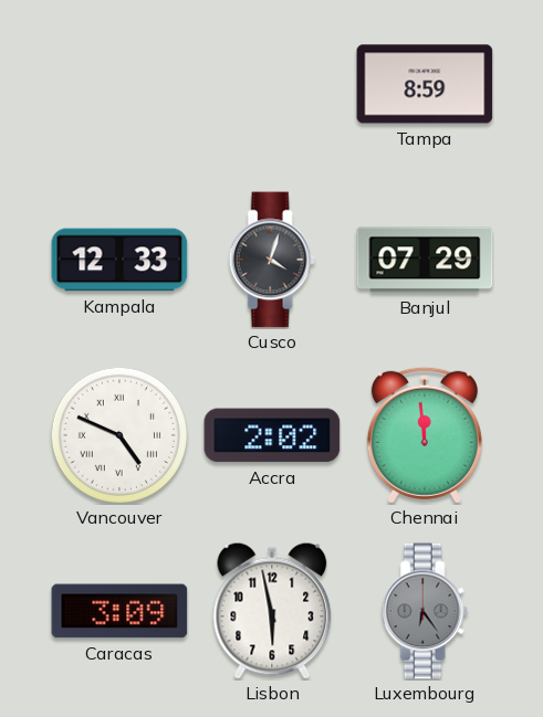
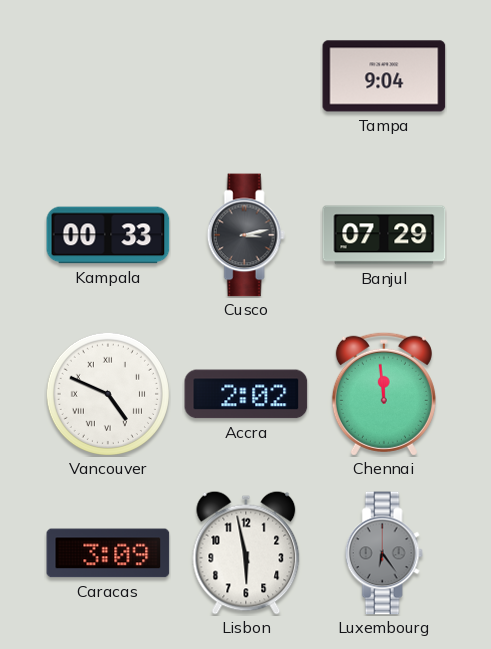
Tampa: 8:59 -> 9:04
Kampala: 12:33 -> 00:33
Cusco: 4:03 -> 3:13
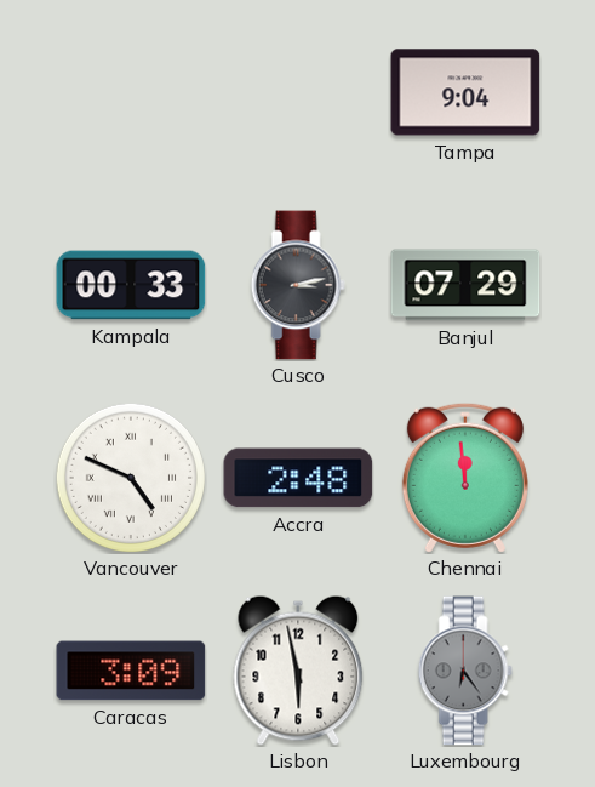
Accra: 2:02 -> 2:48
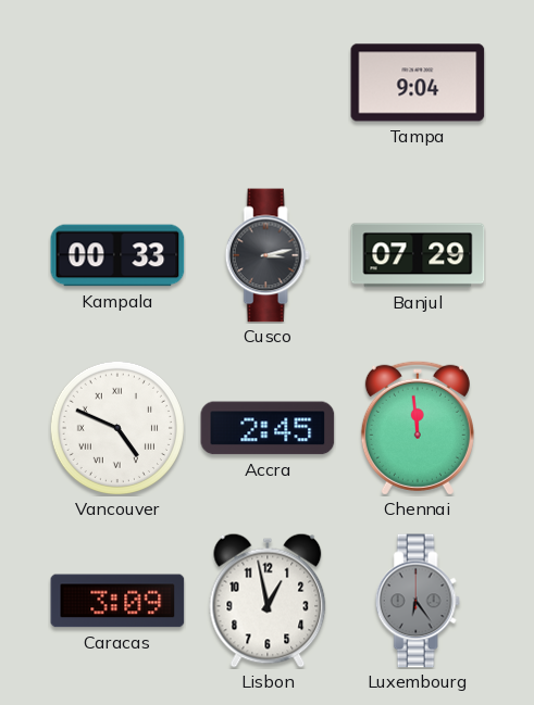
Accra: 2:48 -> 2:45
Lisbon: 5:58 -> 12:58
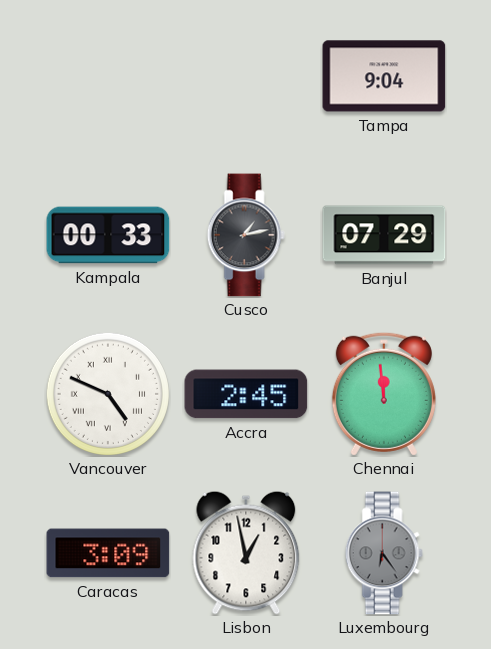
Cusco: 3:13 -> 1:13
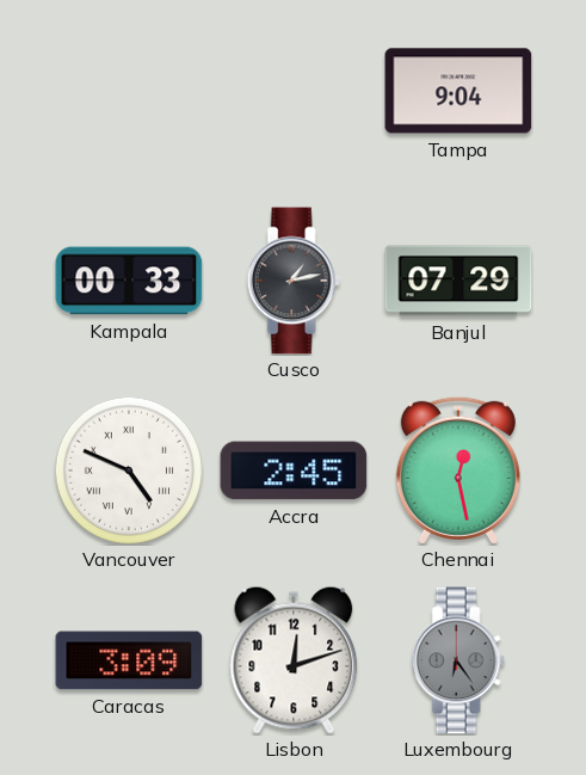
Chennai: 11:59 -> 12:28
Lisbon: 12:58 -> 12:12
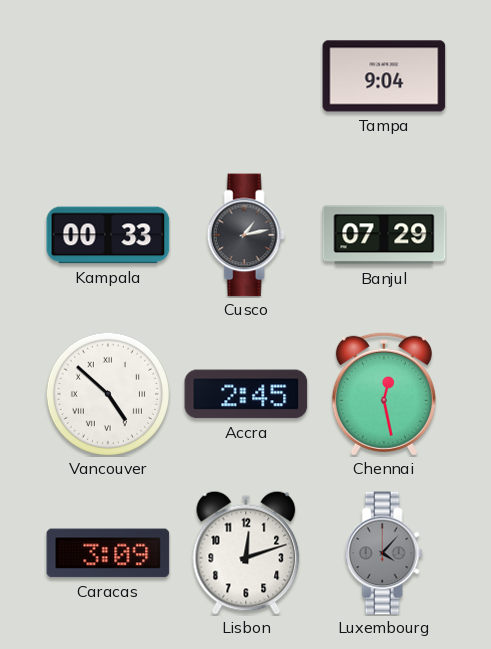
Vancouver: 4:49 -> 4:52
Luxembourg: 6:24 -> 4:07
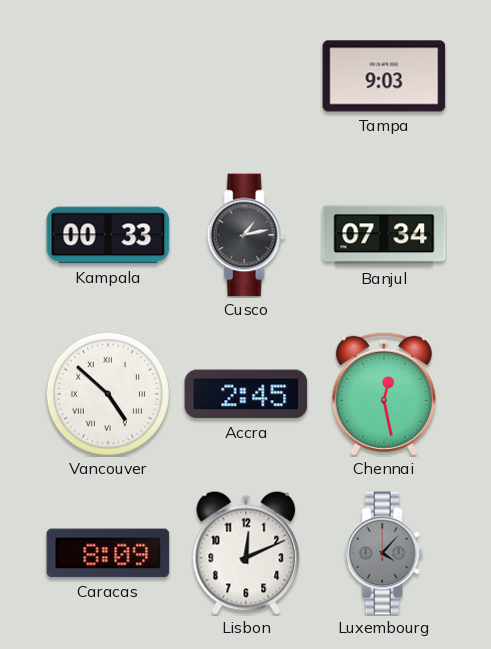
Tampa: 9:04 -> 9:03
Banjul: 07:29 -> 07:34
Caracas: 3:09 -> 8:09
Lisbon: 12:12 -> 12:11
